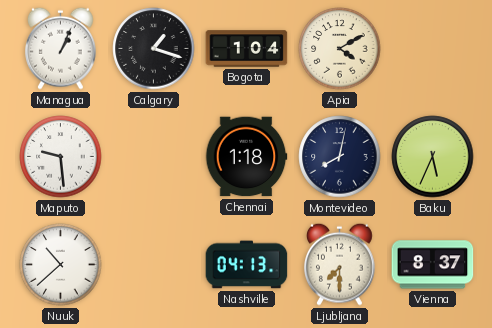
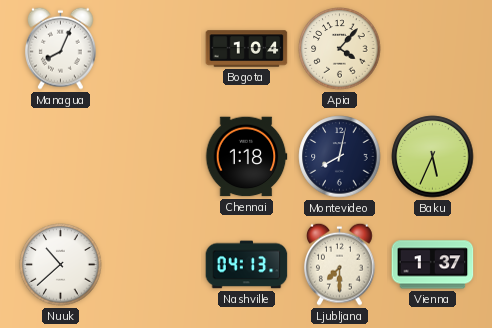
Managua: 1:04 -> 8:04
Calgary: 1:18 -> none
Apia: 4:10 -> 4:07
Maputo: 9:29 -> none
Vienna: 8:37 -> 1:37
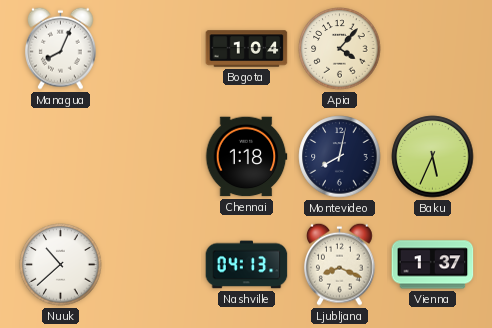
Ljubljana: 7:30 -> 8:19
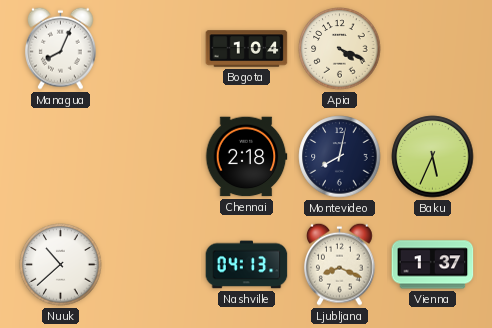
Apia: 4:07 -> 4:19
Chennai: 1:18 -> 2:18
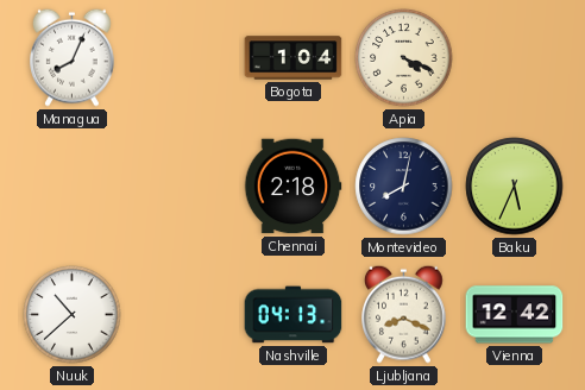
Vienna: 1:37 -> 12:42
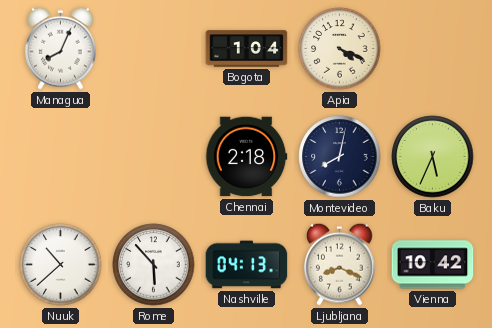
Rome: none -> 5:53
Vienna: 12:42 -> 10:42
